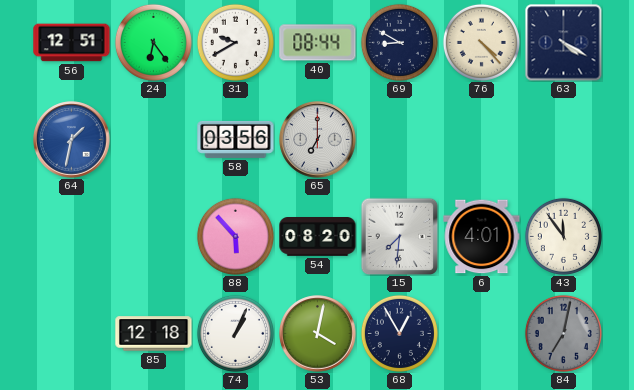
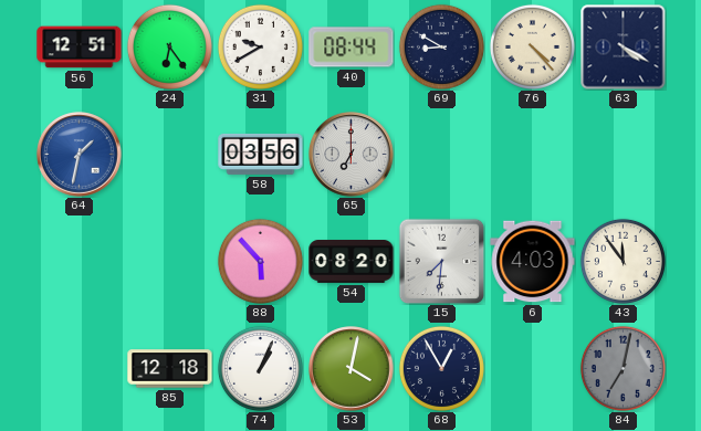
6: 4:01 -> 4:03
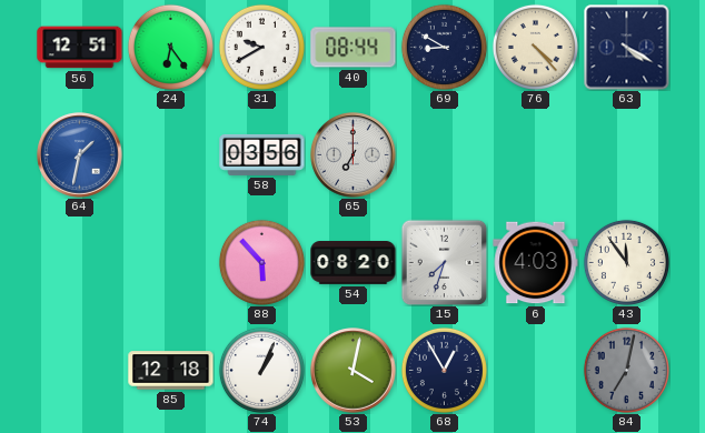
15: 7:31 -> 7:33
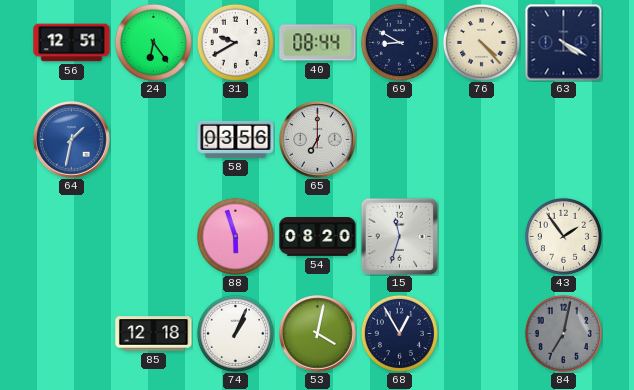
88: 5:53 -> 5:57
15: 7:33 -> 11:33
6: 4:03 -> none
43: 11:54 -> 1:54
